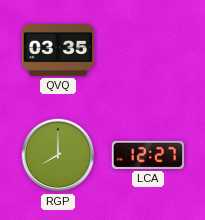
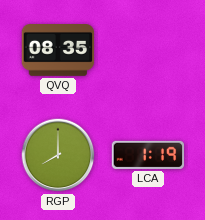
QVQ: 03:35 -> 08:35
LCA: 12:27 -> 1:19
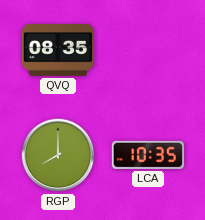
LCA: 1:19 -> 10:35
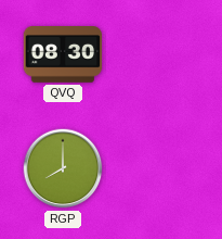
QVQ: 08:35 -> 08:30
LCA: 10:35 -> none
